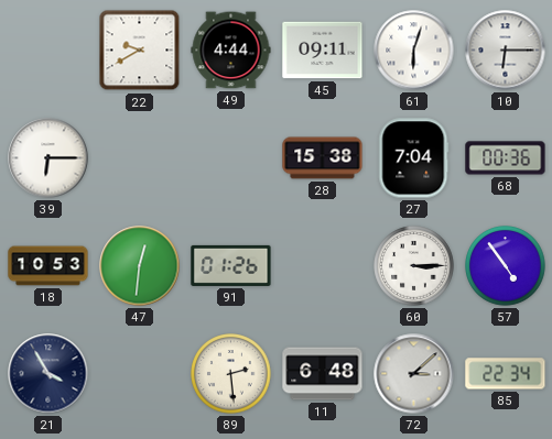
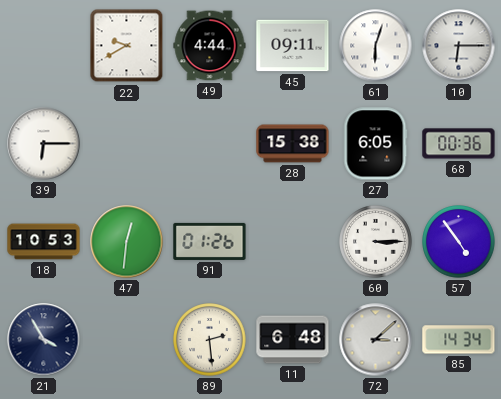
27: 7:04 -> 6:05
85: 22:34 -> 14:34
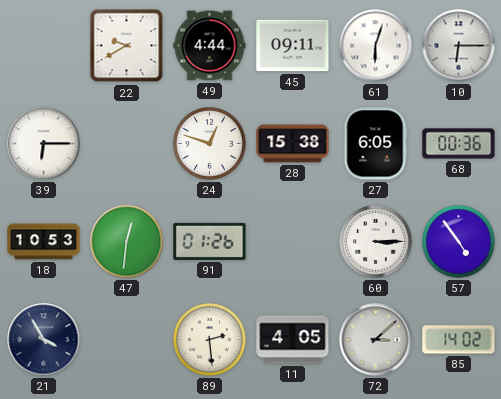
24: none -> 12:48
11: 6:48 -> 4:05
85: 14:34 -> 14:02
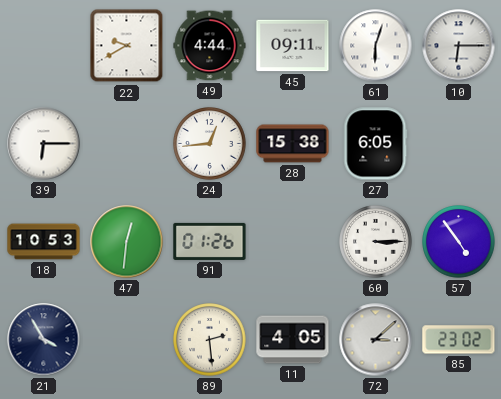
24: 12:48 -> 12:44
68: 00:36 -> none
85: 14:02 -> 23:02
